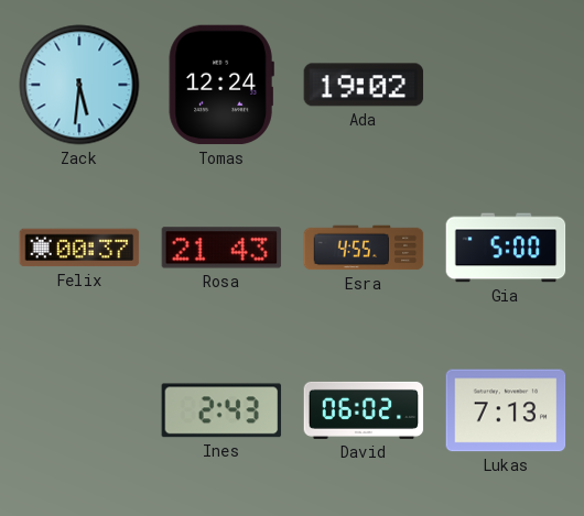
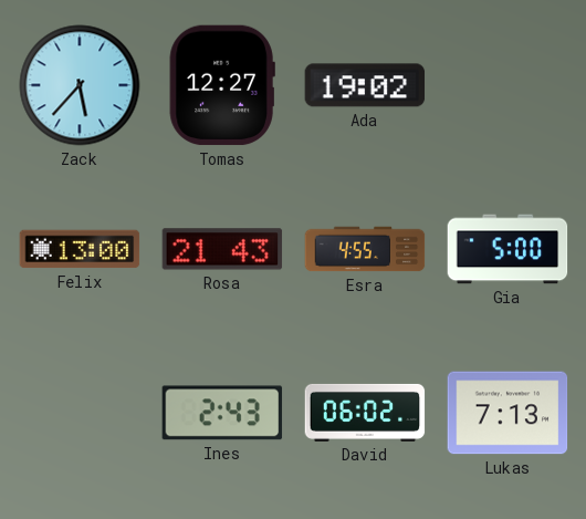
Zack: 5:31 -> 5:37
Tomas: 12:24 -> 12:27
Felix: 00:37 -> 13:00
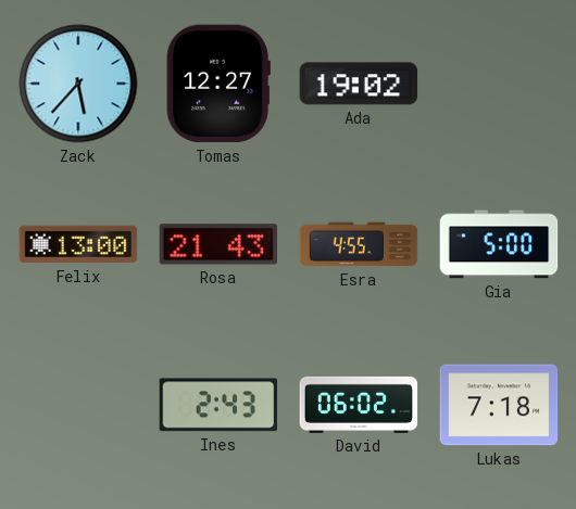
Lukas: 7:13 -> 7:18
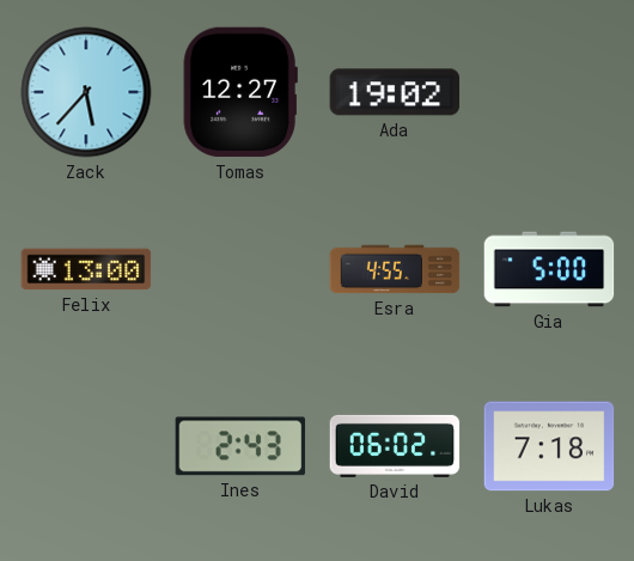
Rosa: 21:43 -> none
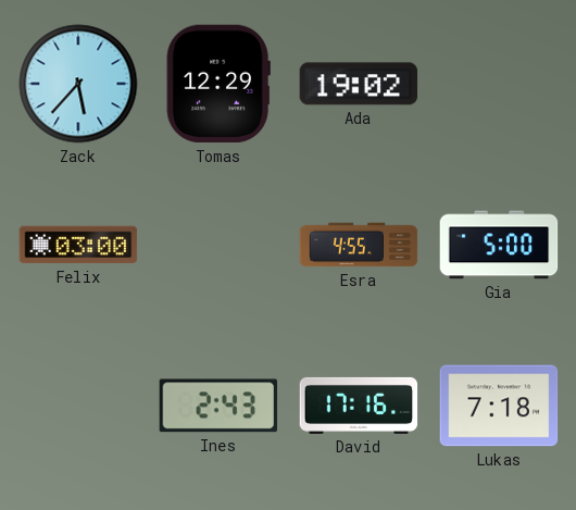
Tomas: 12:27 -> 12:29
Felix: 13:00 -> 03:00
David: 06:02 -> 17:16
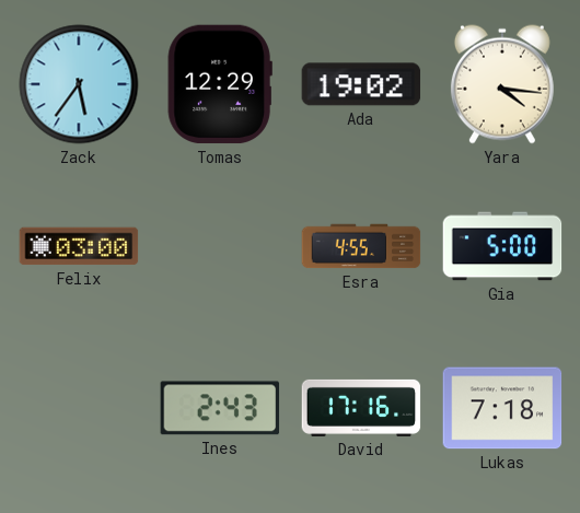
Zack: 5:37 -> 5:36
Yara: none -> 4:16
